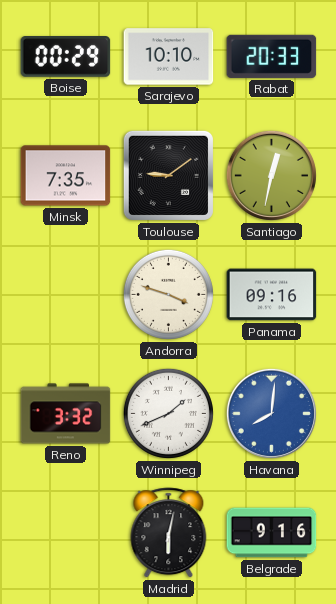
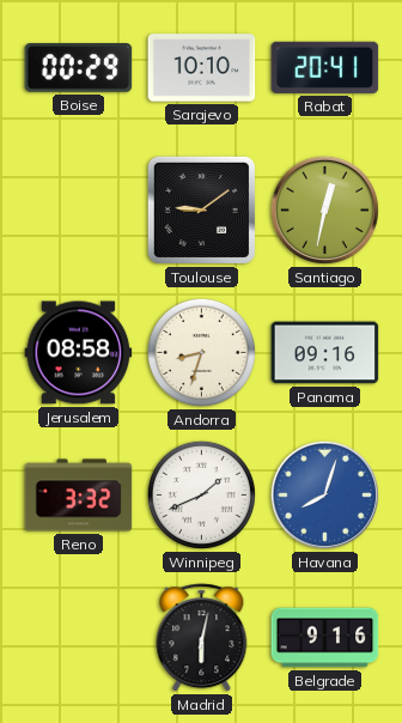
Rabat: 20:33 -> 20:41
Minsk: 7:35 -> none
Jerusalem: none -> 08:58
Andorra: 3:48 -> 8:33
Havana: 8:01 -> 8:03
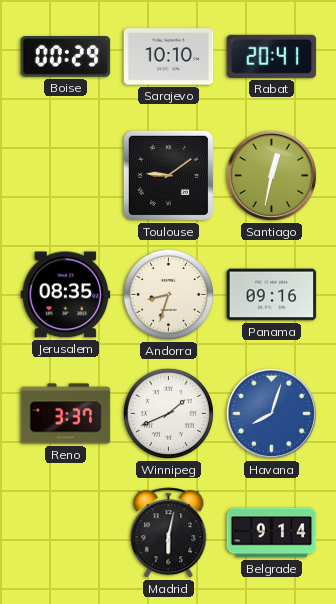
Jerusalem: 08:58 -> 08:35
Reno: 3:32 -> 3:37
Belgrade: 9:16 -> 9:14
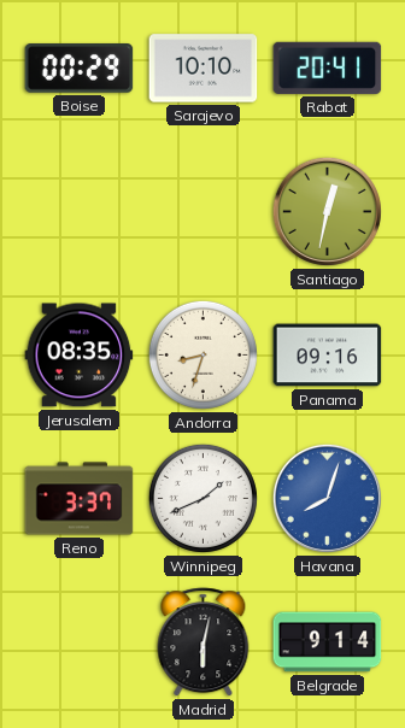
Toulouse: 9:09 -> none
